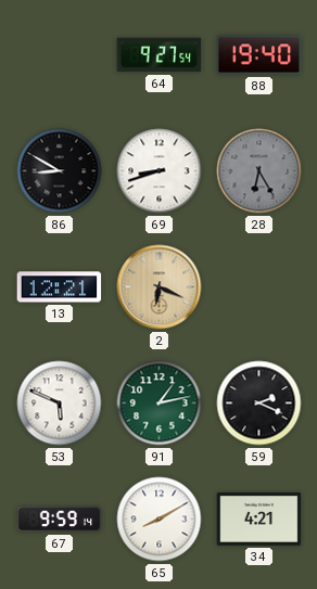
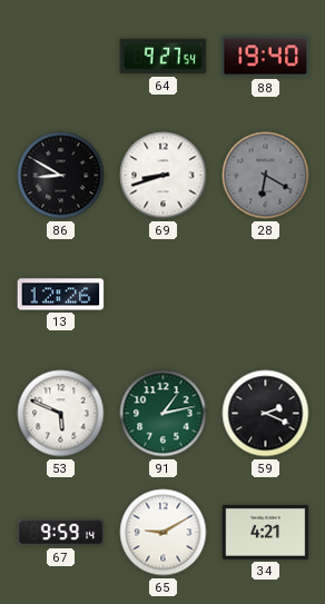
28: 6:25 -> 6:20
13: 12:21 -> 12:26
2: 6:19 -> none
65: 8:10 -> 9:10
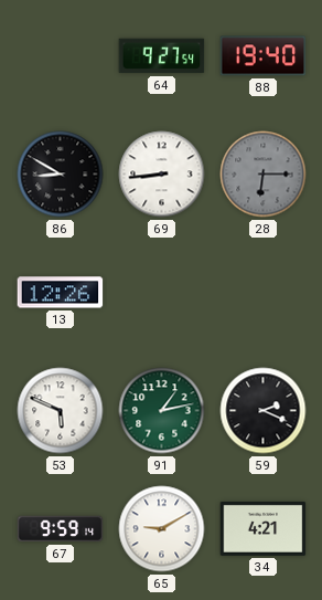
69: 8:42 -> 8:44
28: 6:20 -> 6:15
